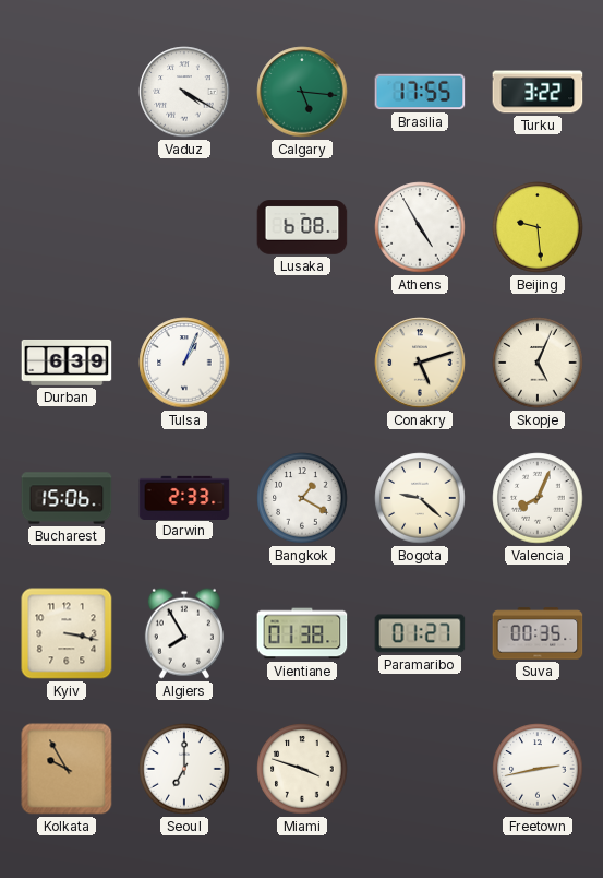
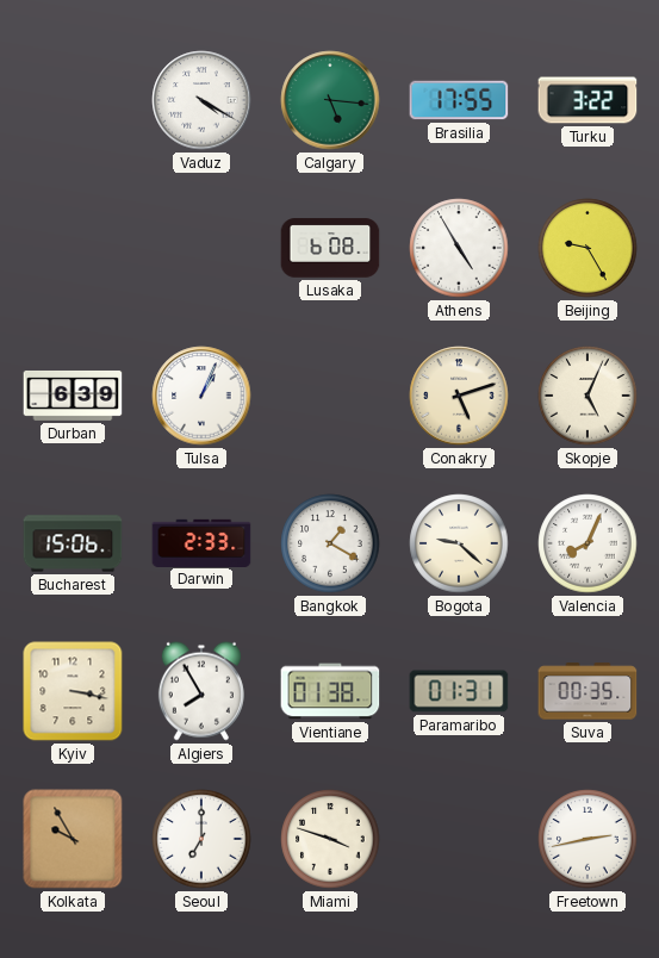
Beijing: 9:29 -> 9:25
Paramaribo: 01:27 -> 01:31
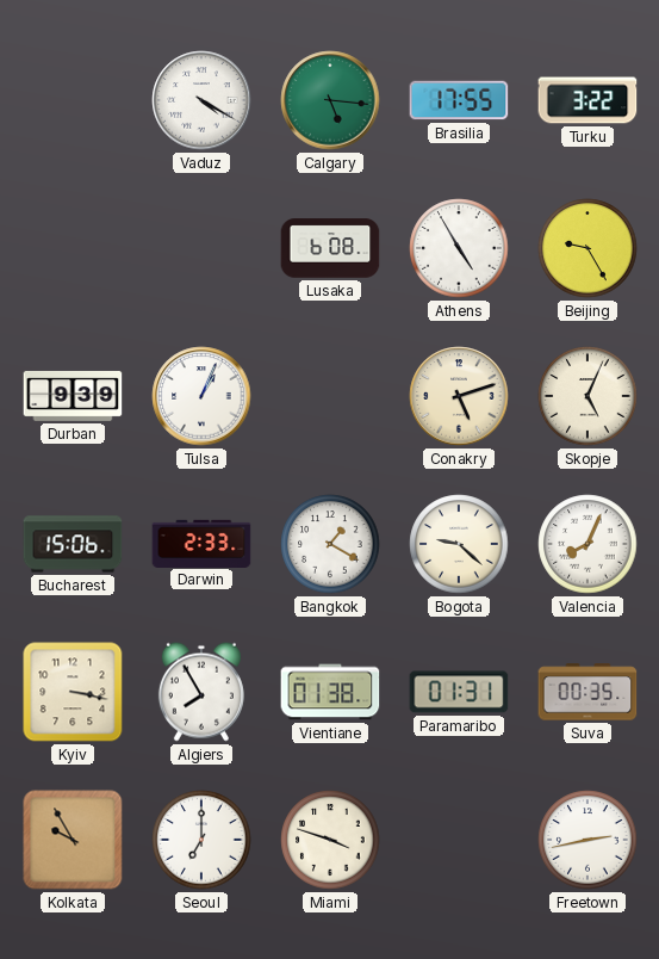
Durban: 6:39 -> 9:39
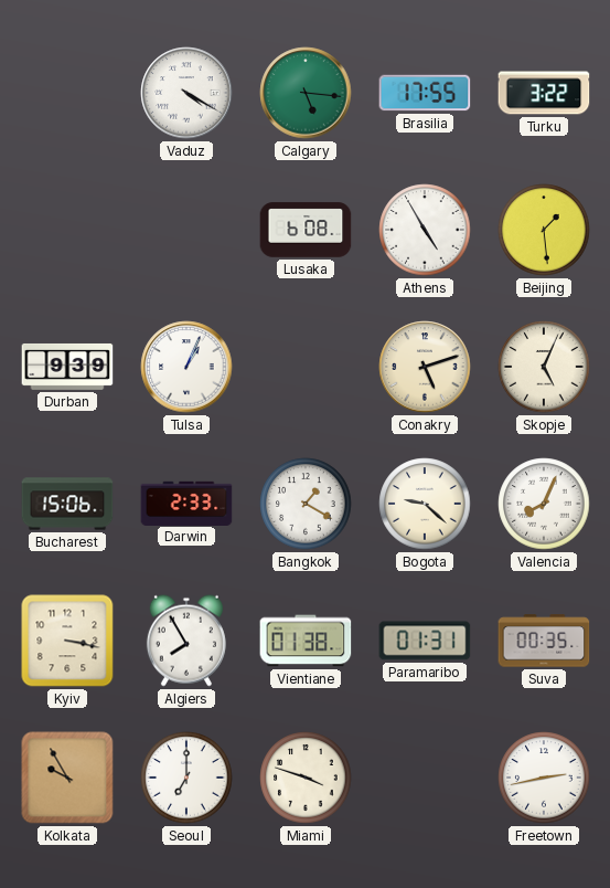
Beijing: 9:25 -> 1:29
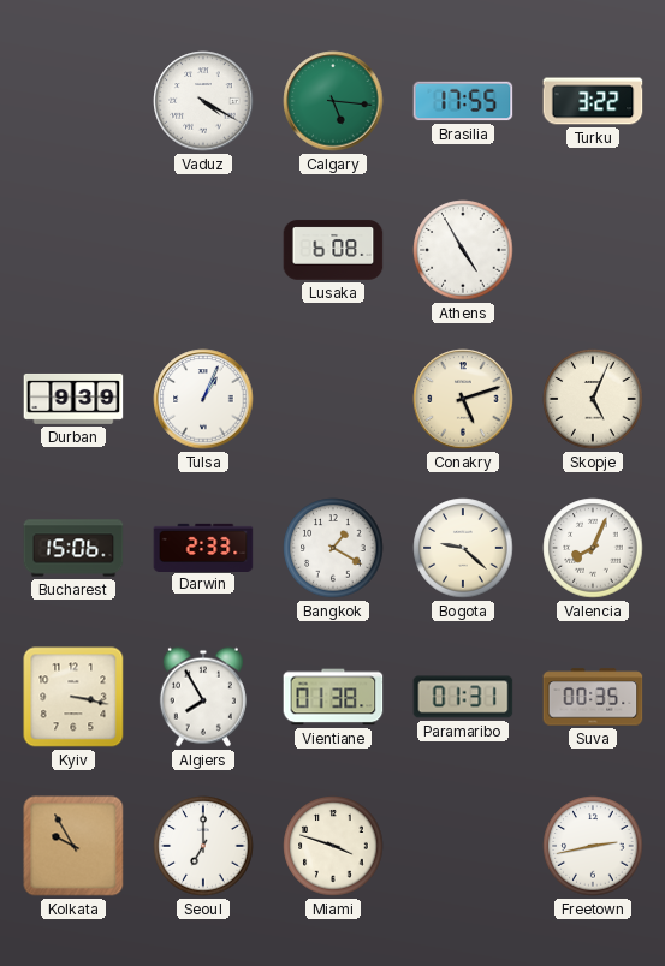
Beijing: 1:29 -> none
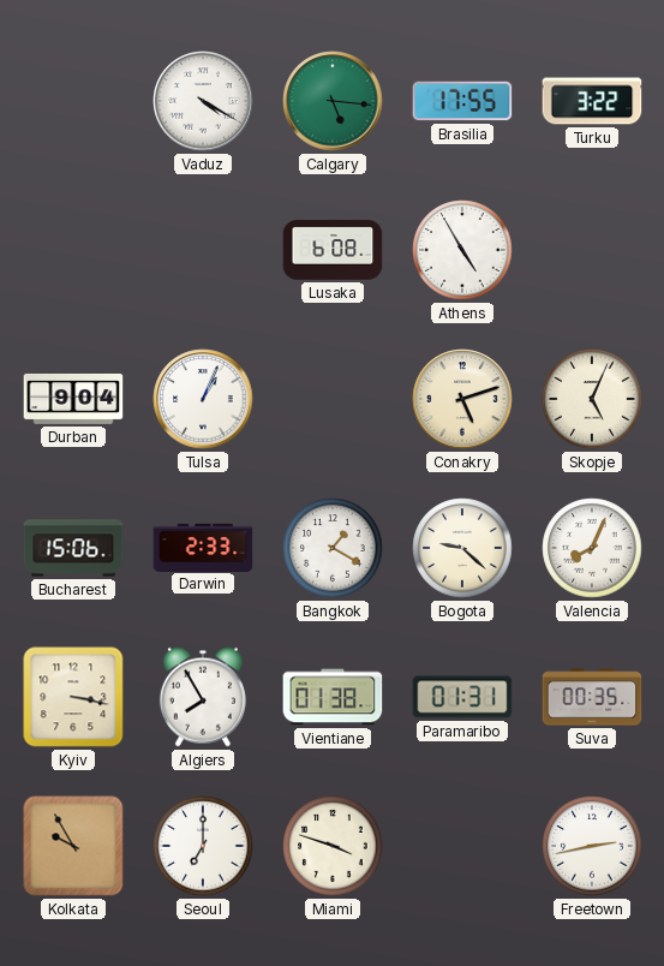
Durban: 9:39 -> 9:04
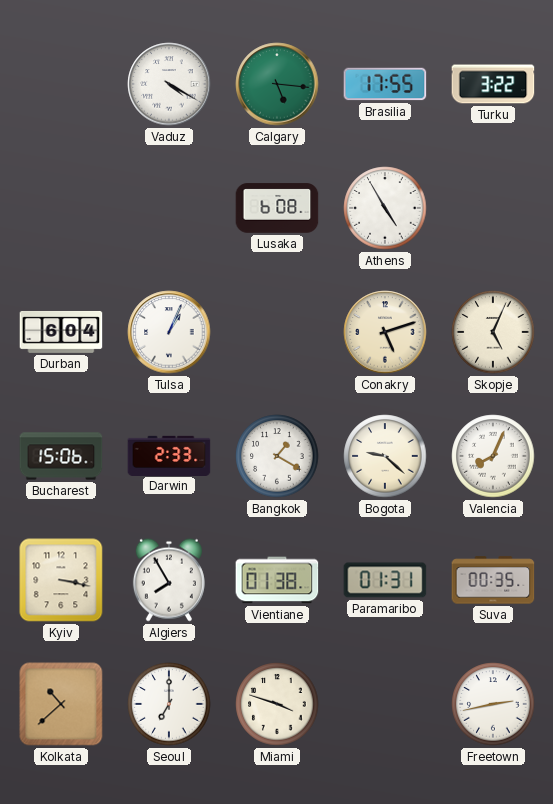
Durban: 9:04 -> 6:04
Kolkata: 9:55 -> 10:38
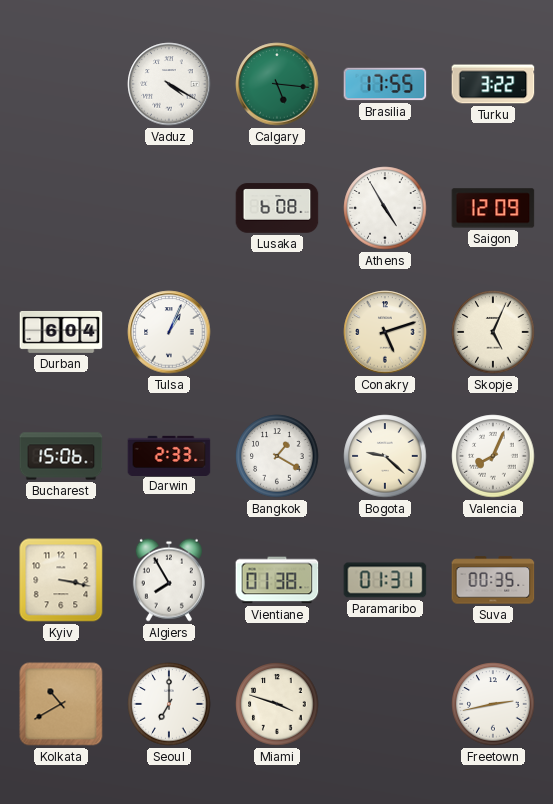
Saigon: none -> 12:09
Kolkata: 10:38 -> 10:40
